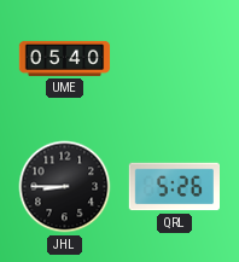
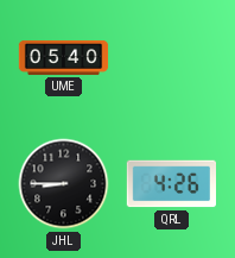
QRL: 5:26 -> 4:26
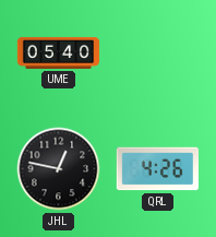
JHL: 8:45 -> 12:47
